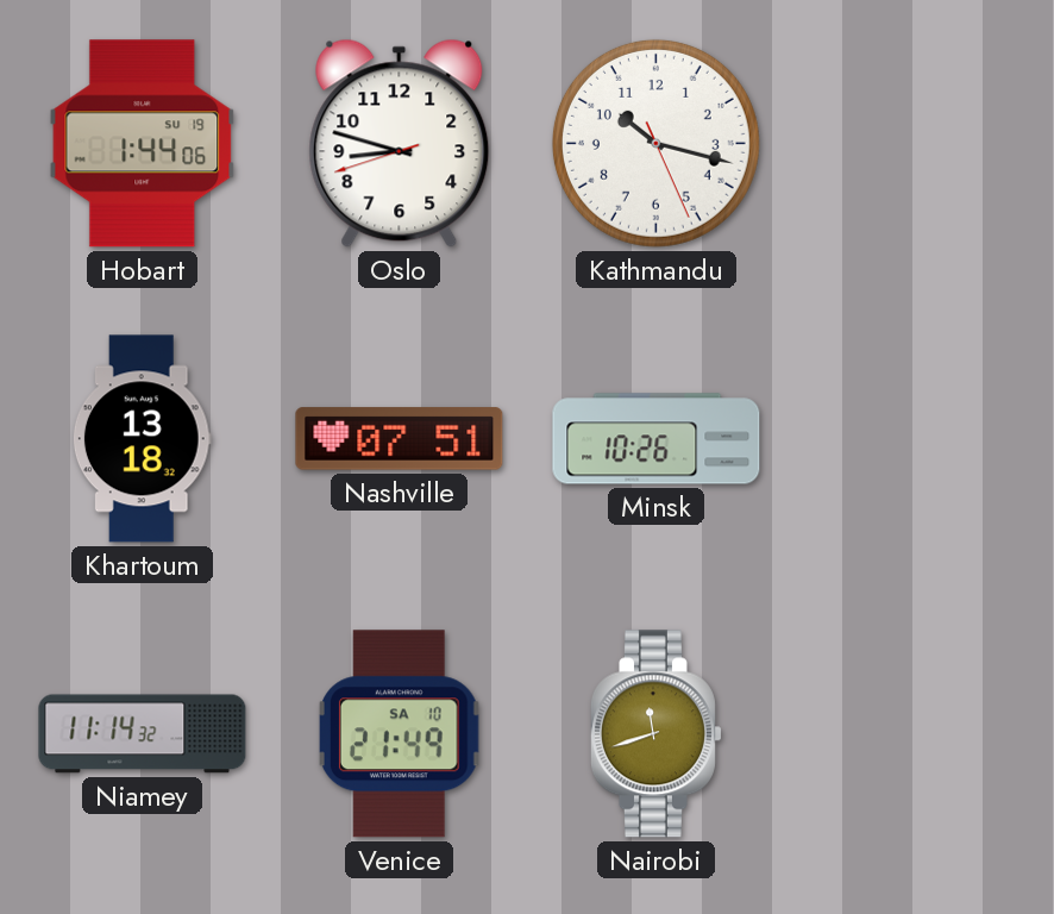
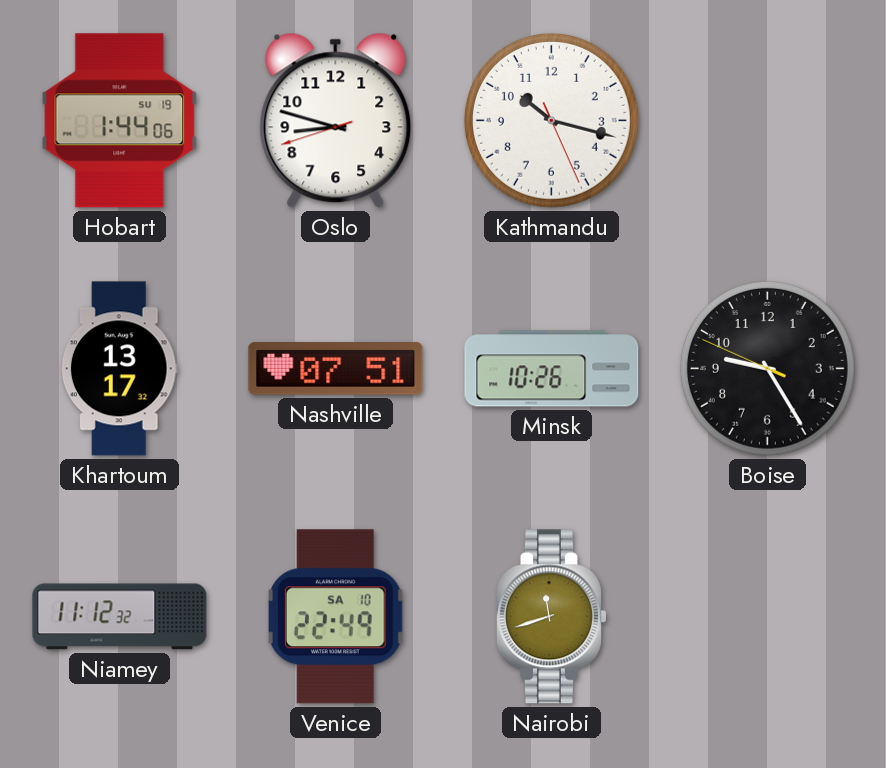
Khartoum: 13:18 -> 13:17
Boise: none -> 9:24
Niamey: 11:14 -> 11:12
Venice: 21:49 -> 22:49
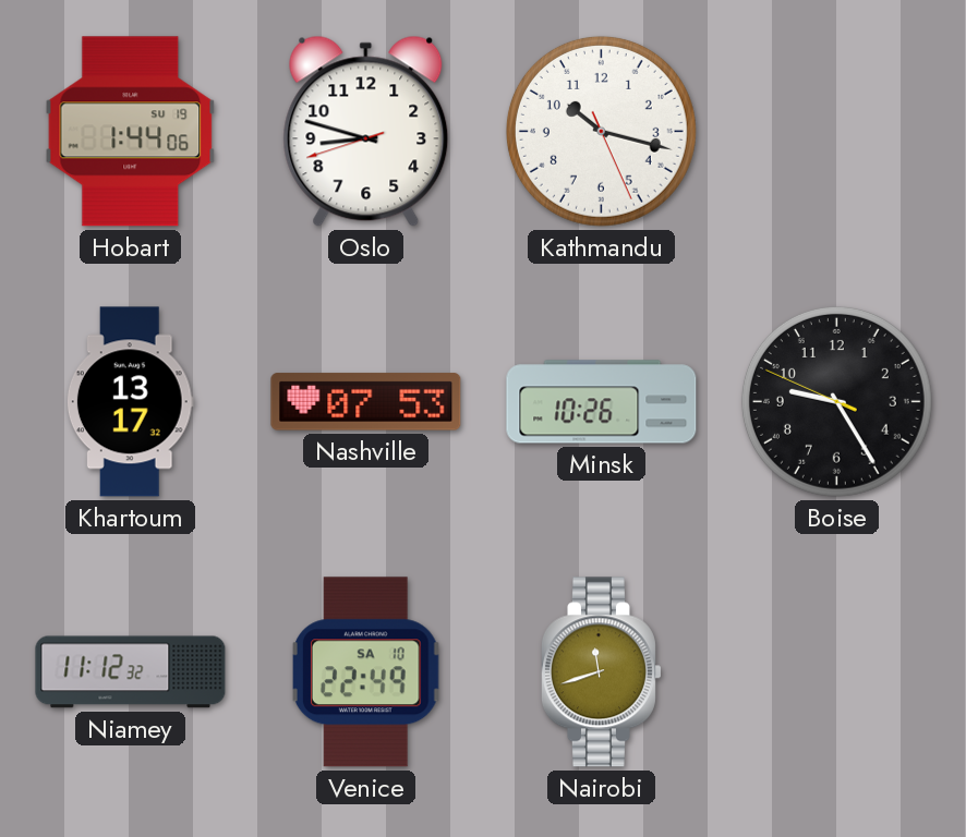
Nashville: 07:51 -> 07:53
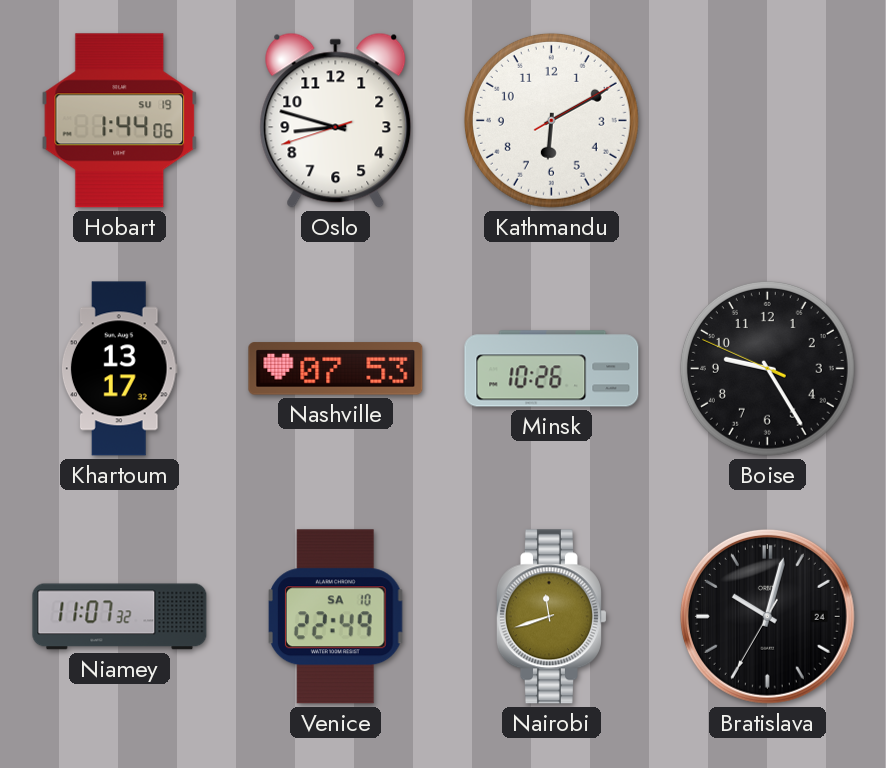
Kathmandu: 10:17 -> 6:10
Niamey: 11:12 -> 11:07
Bratislava: none -> 10:02
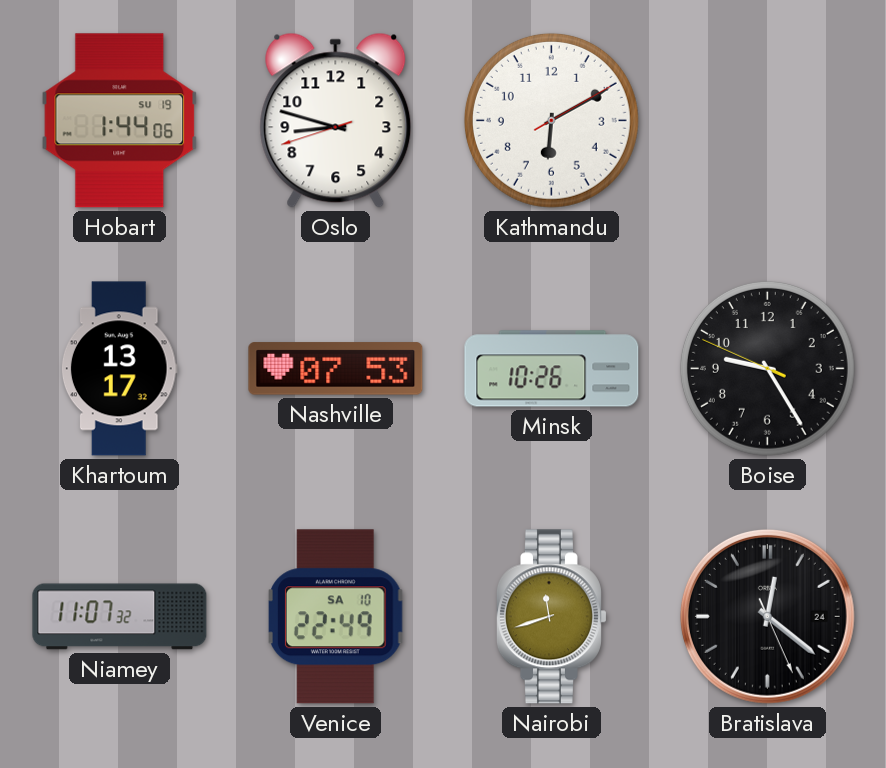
Bratislava: 10:02 -> 12:21
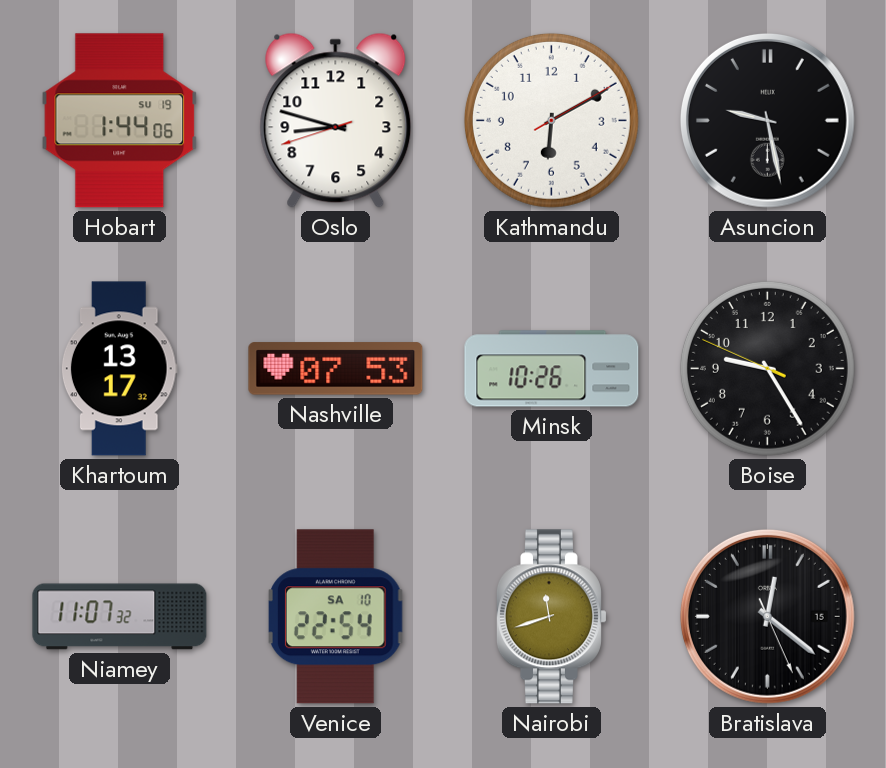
Asuncion: none -> 9:28
Venice: 22:49 -> 22:54
Bratislava date: 24 -> 15
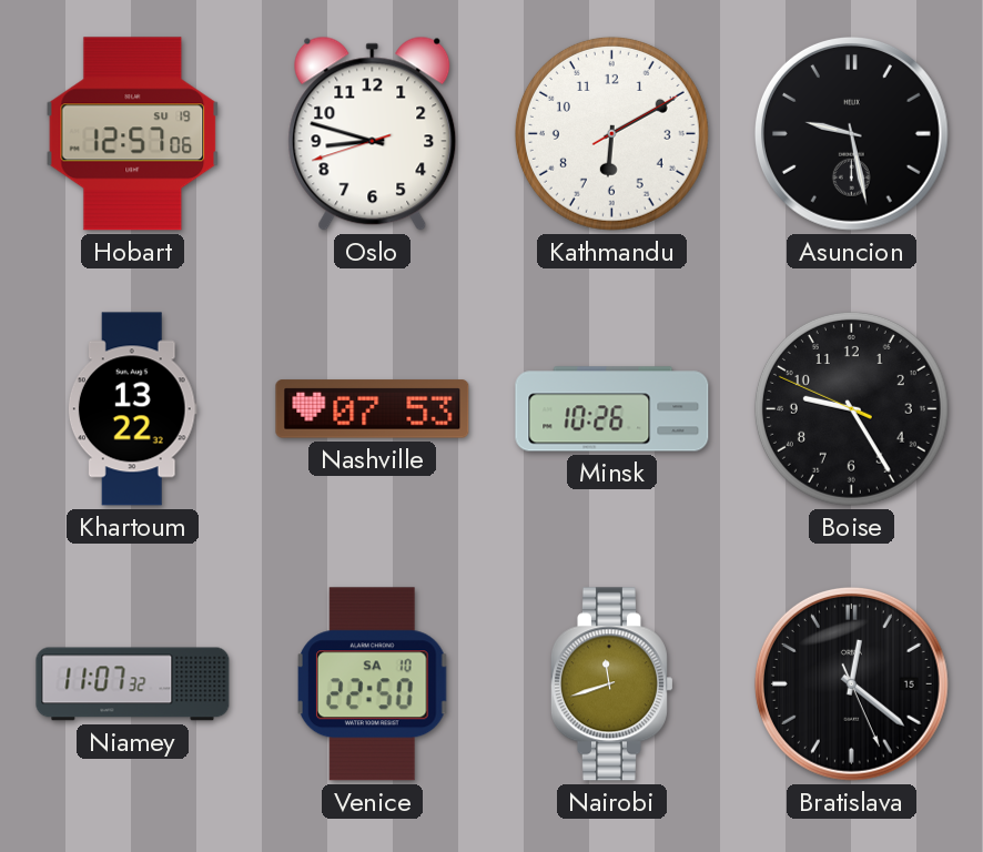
Hobart: 1:44 -> 12:57
Khartoum: 13:17 -> 13:22
Venice: 22:54 -> 22:50
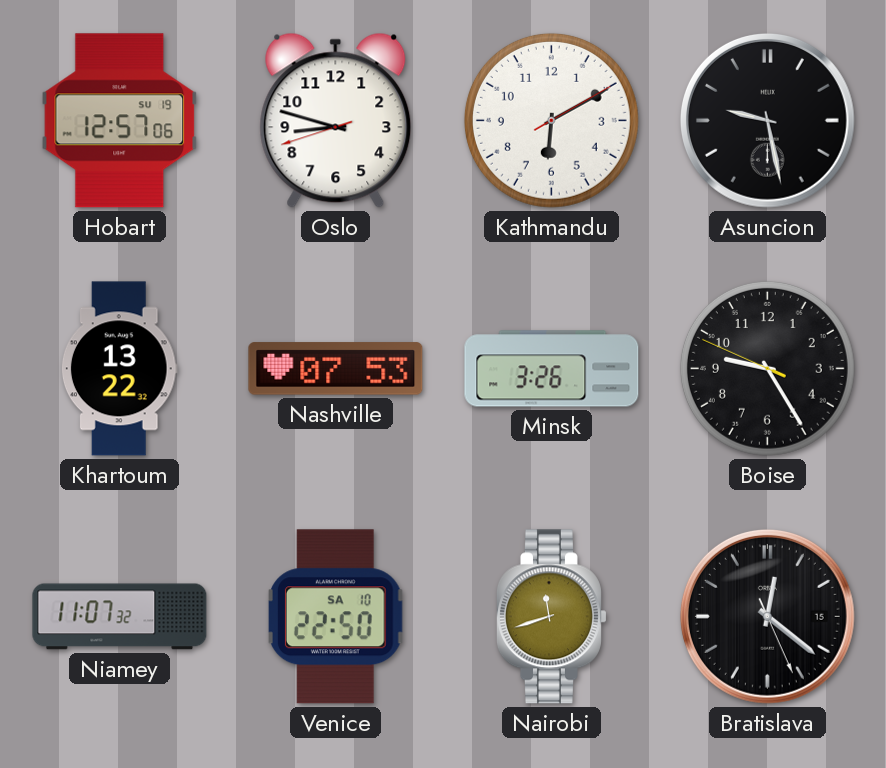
Minsk: 10:26 -> 3:26
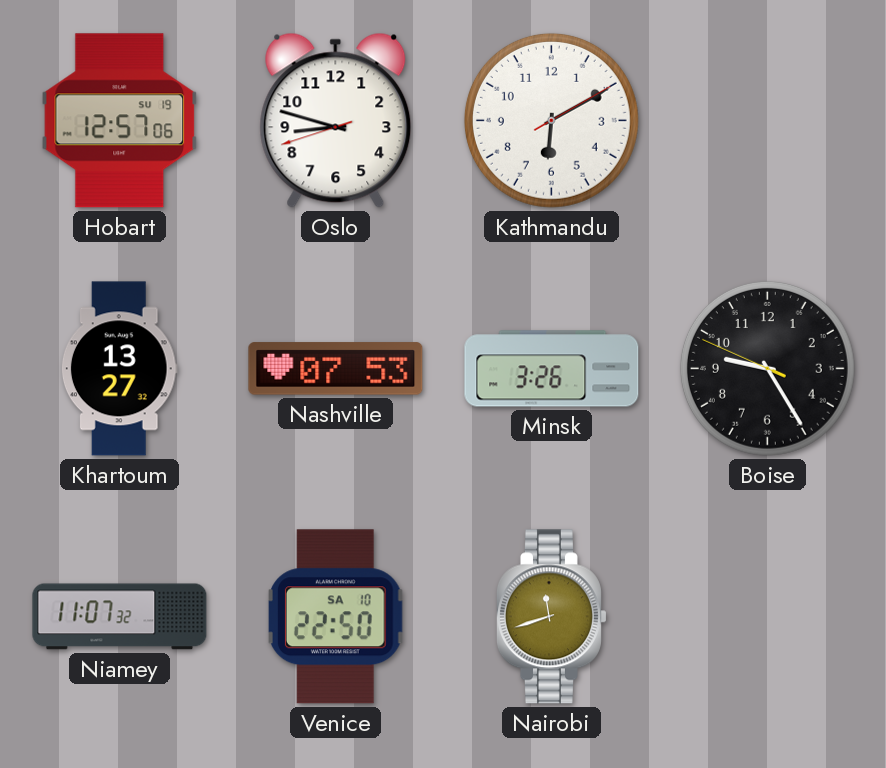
Asuncion: 9:28 -> none
Khartoum: 13:22 -> 13:27
Bratislava: 12:21 -> none
